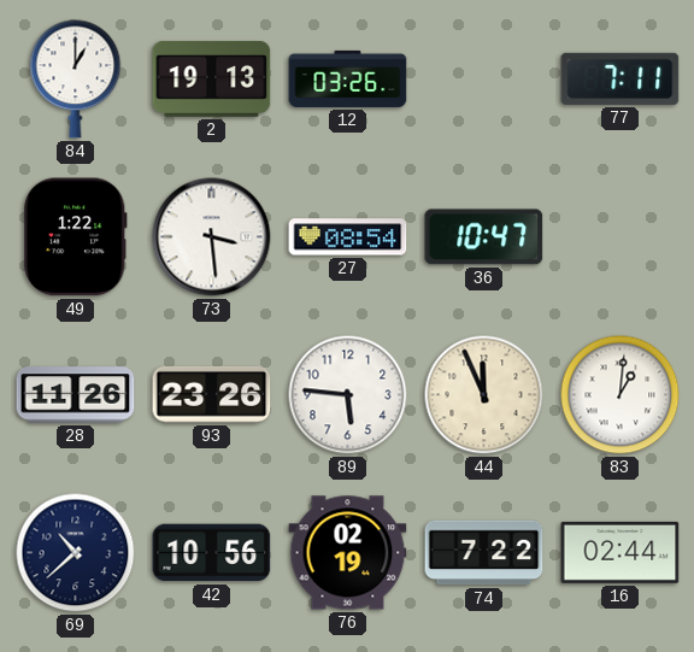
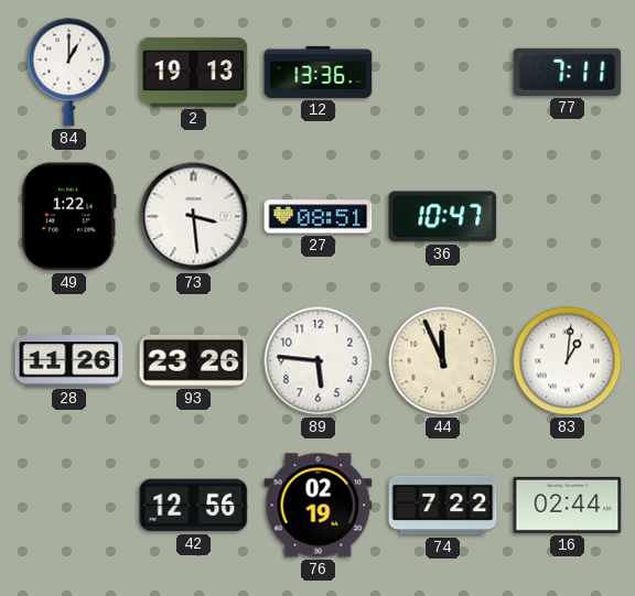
12: 03:26 -> 13:36
27: 08:54 -> 08:51
69: 10:38 -> none
42: 10:56 -> 12:56
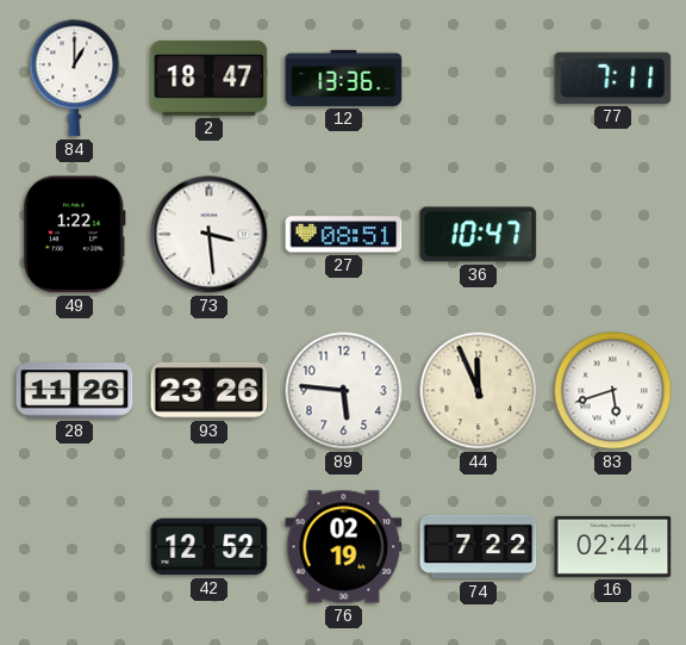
2: 19:13 -> 18:47
83: 1:01 -> 5:42
42: 12:56 -> 12:52
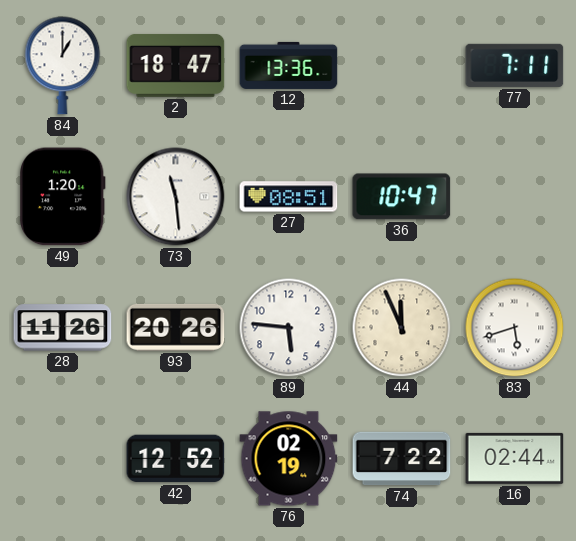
49: 1:22 -> 1:20
73: 3:29 -> 11:29
93: 23:26 -> 20:26
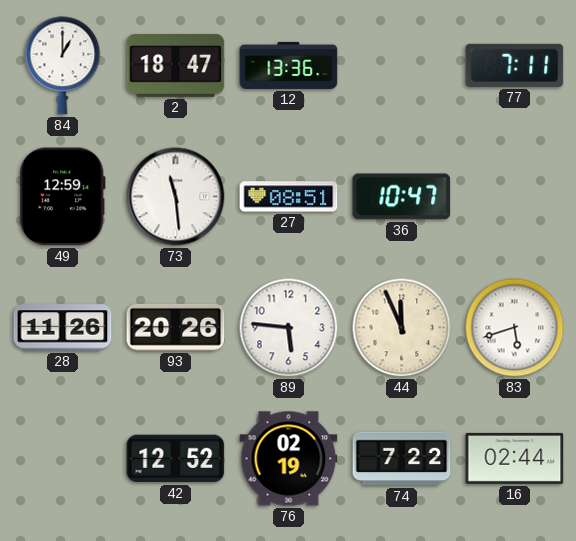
49: 1:20 -> 12:59
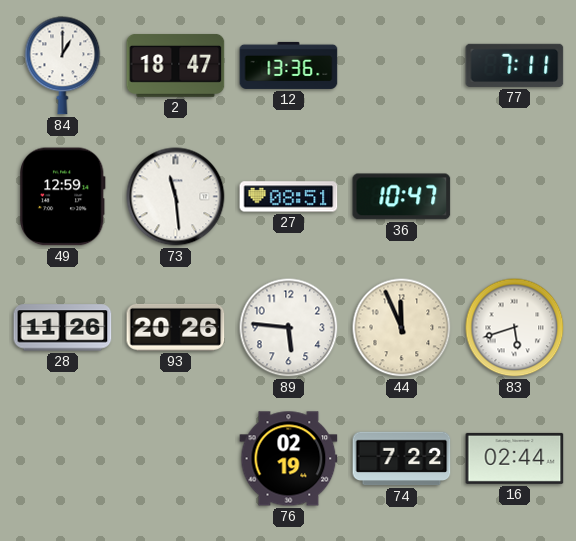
42: 12:52 -> none
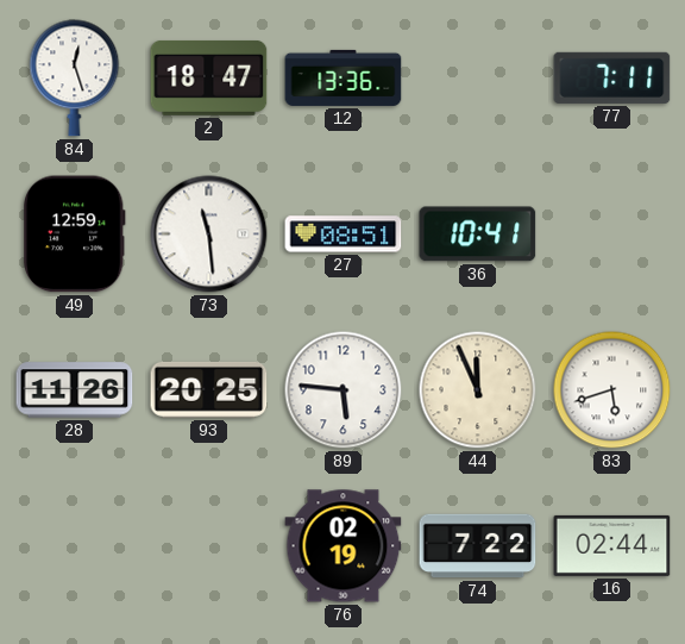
84: 1:00 -> 12:27
36: 10:47 -> 10:41
93: 20:26 -> 20:25
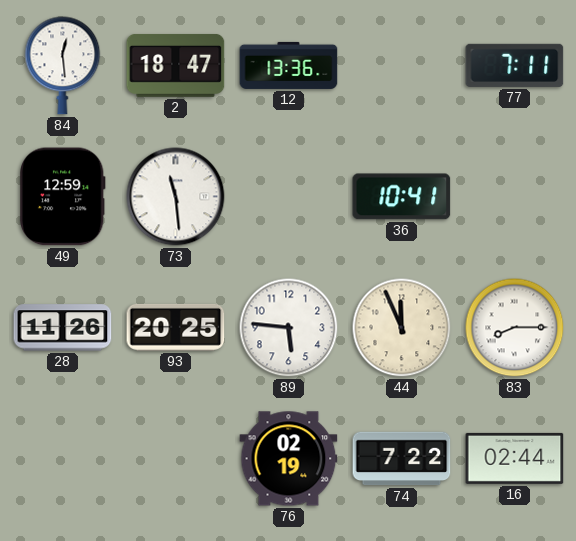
84: 12:27 -> 12:29
27: 08:51 -> none
83: 5:42 -> 8:15
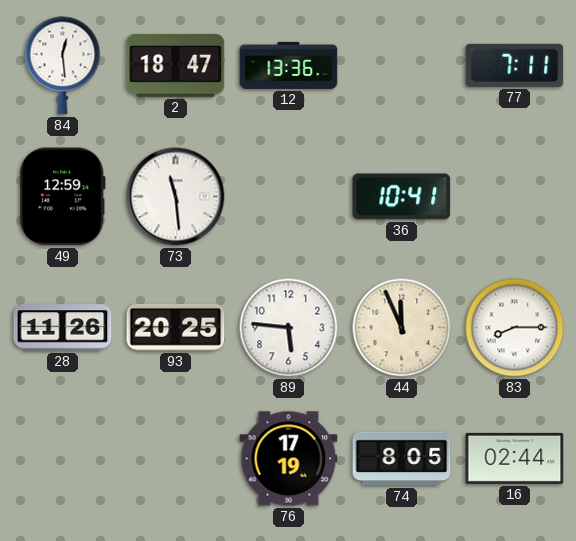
76: 02:19 -> 17:19
74: 7:22 -> 8:05
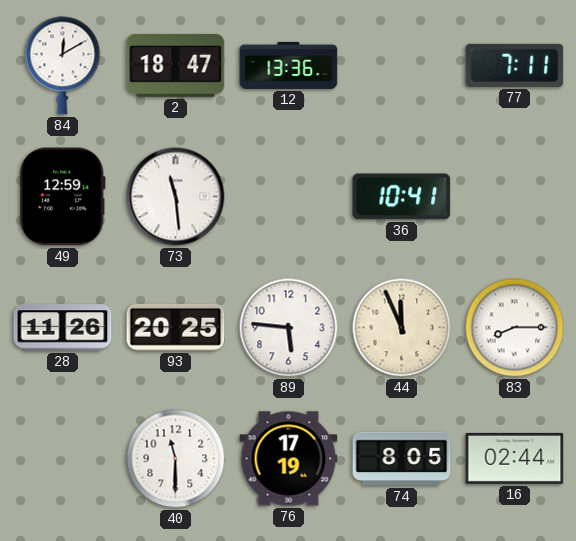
84: 12:29 -> 12:10
40: none -> 11:30
